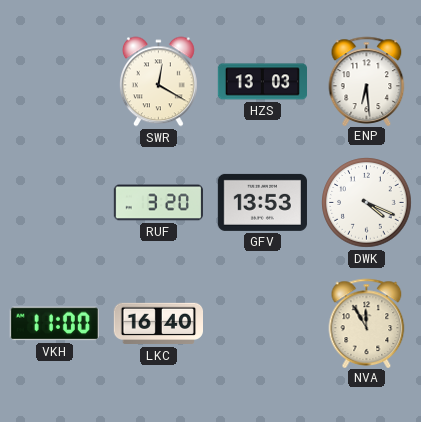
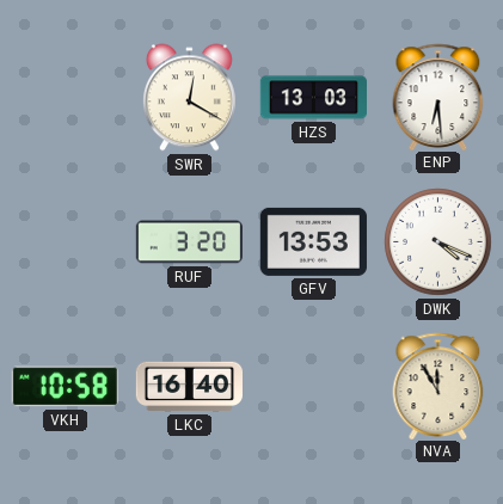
VKH: 11:00 -> 10:58
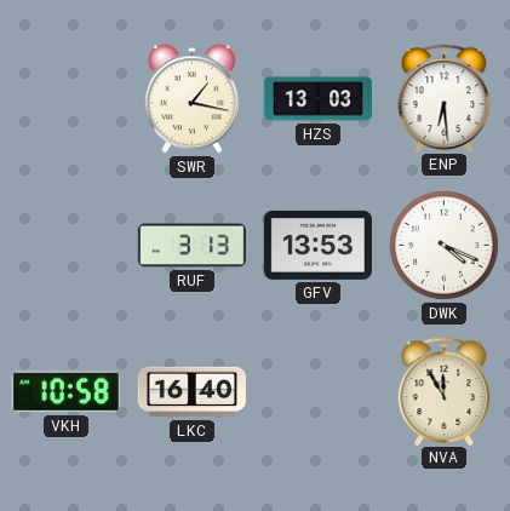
SWR: 12:20 -> 1:17
RUF: 3:20 -> 3:13
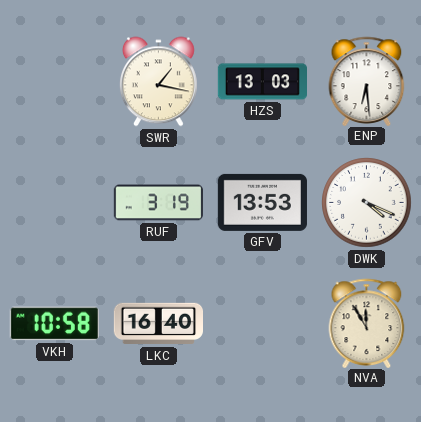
RUF: 3:13 -> 3:19
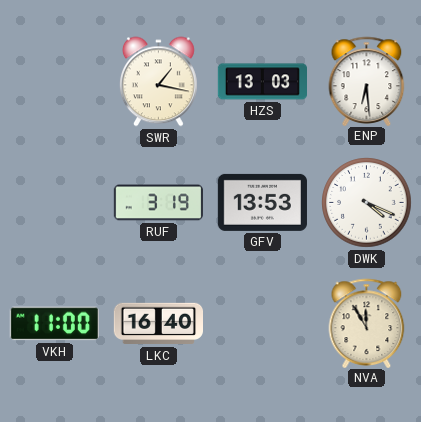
VKH: 10:58 -> 11:00
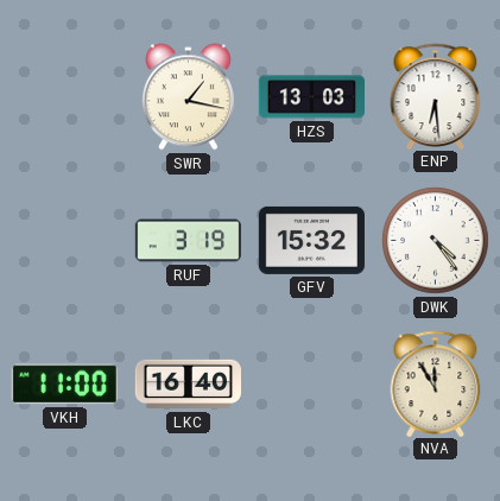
GFV: 13:53 -> 15:32
DWK: 4:19 -> 4:24
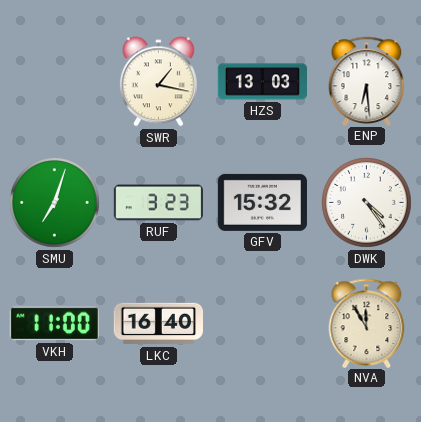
SMU: none -> 7:03
RUF: 3:19 -> 3:23
